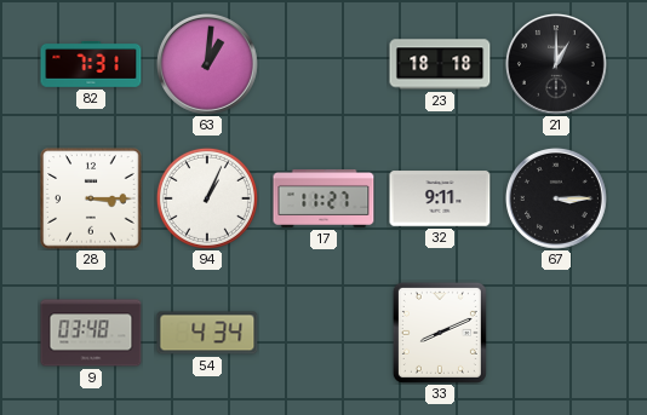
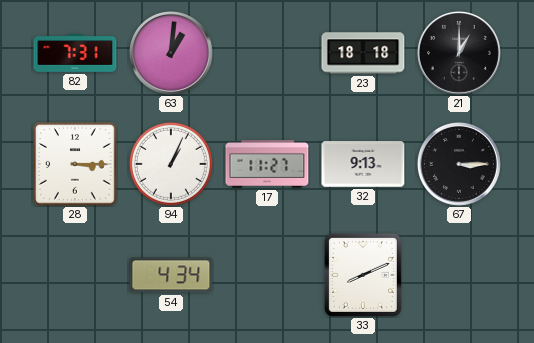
32: 9:11 -> 9:13
9: 03:48 -> none
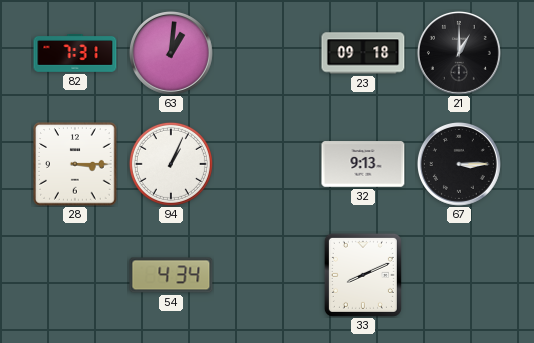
23: 18:18 -> 09:18
17: 11:27 -> none
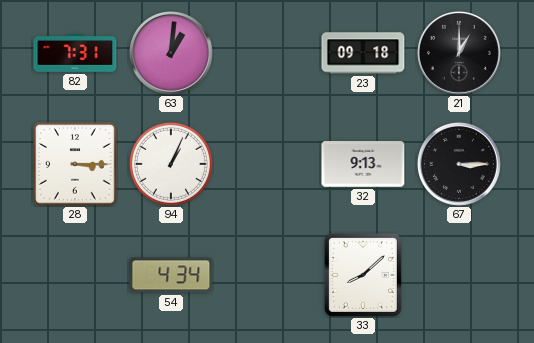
33: 8:11 -> 8:08
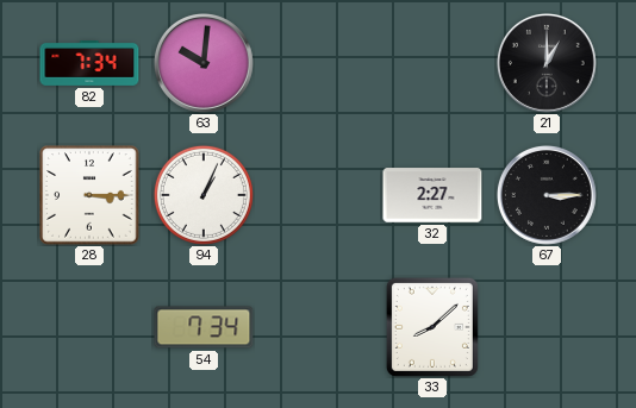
82: 7:31 -> 7:34
63: 1:01 -> 10:01
23: 09:18 -> none
32: 9:13 -> 2:27
54: 4:34 -> 7:34
